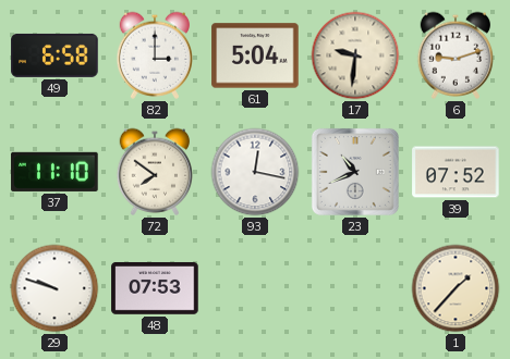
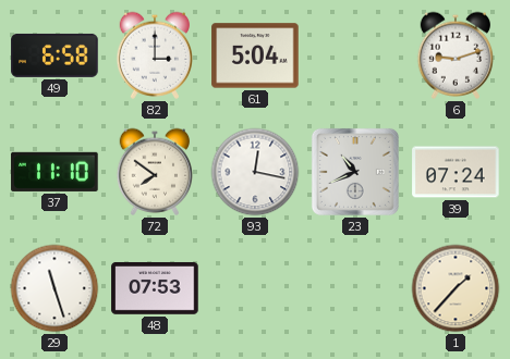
17: 9:31 -> none
39: 07:52 -> 07:24
29: 9:48 -> 11:27
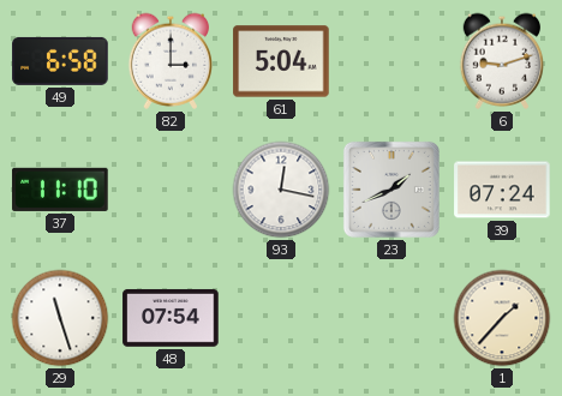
72: 7:51 -> none
23: 10:41 -> 1:41
48: 07:53 -> 07:54
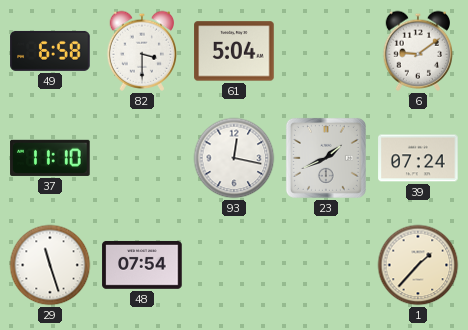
82: 3:00 -> 3:30
6: 9:12 -> 9:09
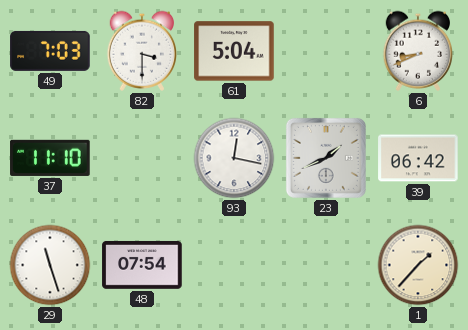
49: 6:58 -> 7:03
6: 9:09 -> 8:41
39: 07:24 -> 06:42
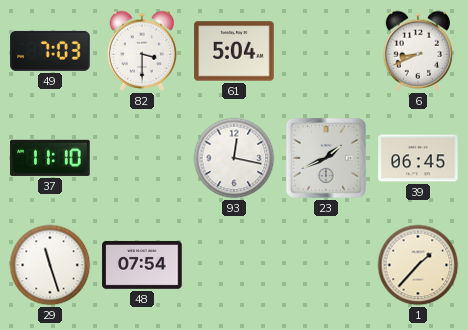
39: 06:42 -> 06:45
